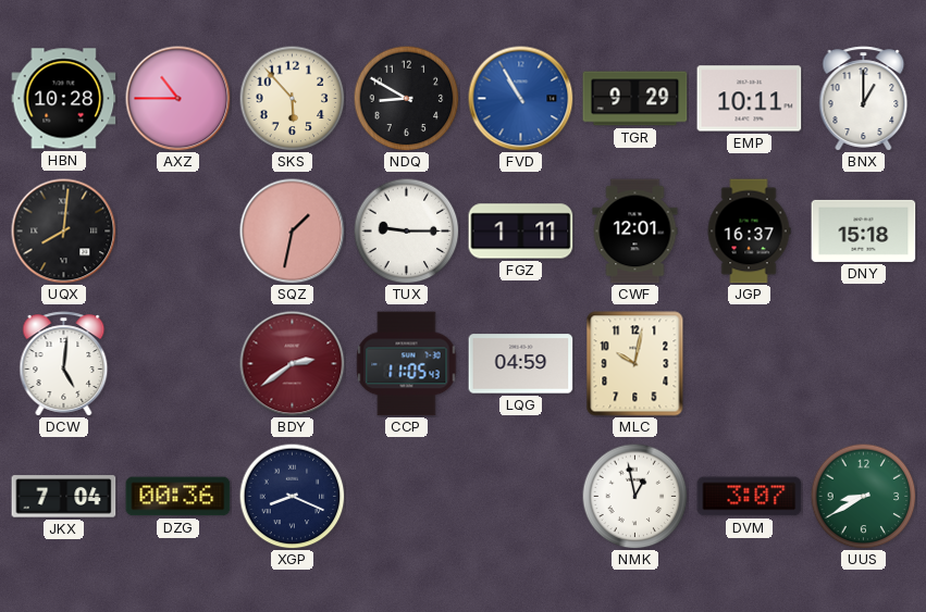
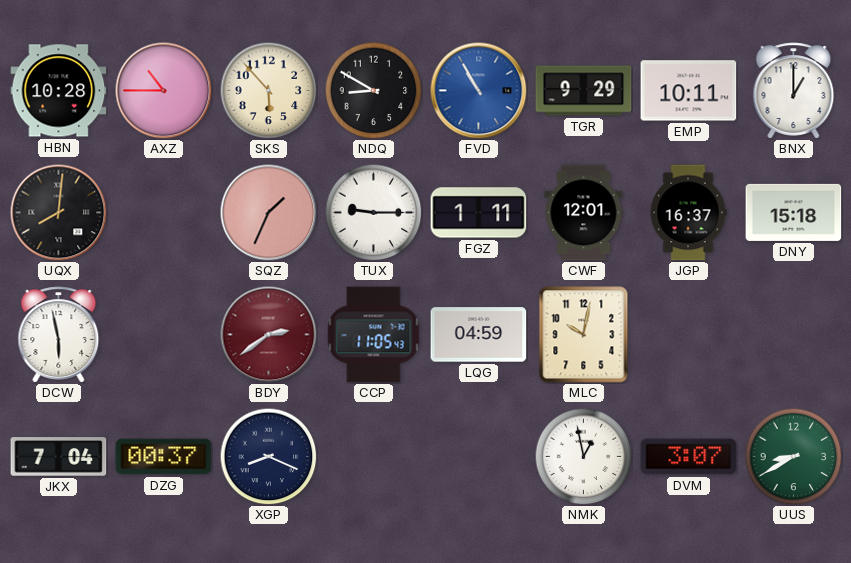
SQZ: 1:32 -> 1:34
DCW: 5:01 -> 5:58
DZG: 00:36 -> 00:37
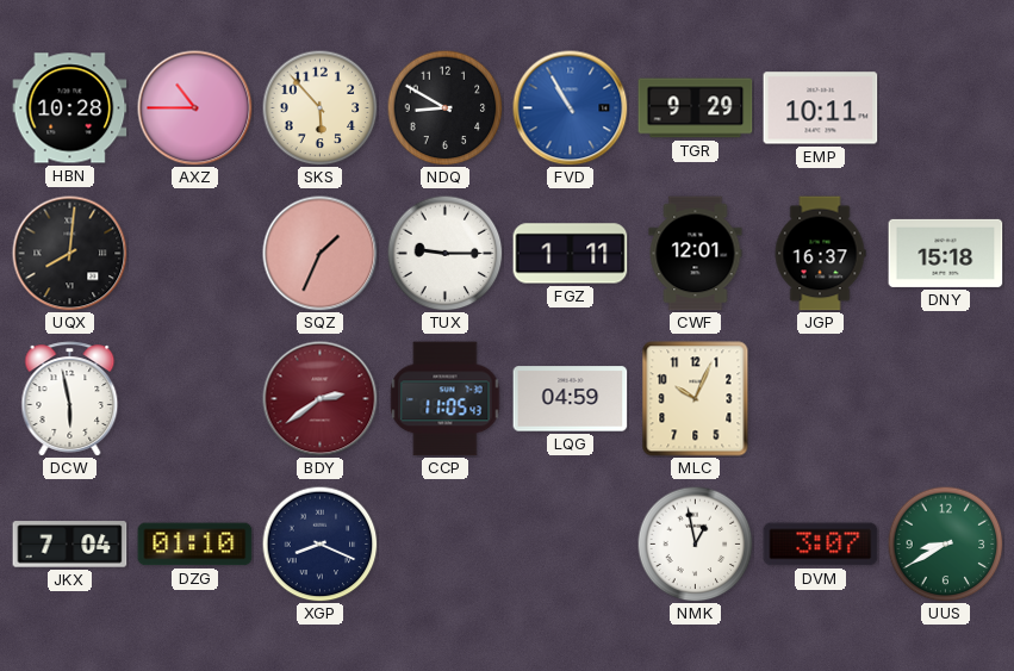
BNX: 1:00 -> none
MLC: 10:02 -> 10:04
DZG: 00:37 -> 01:10
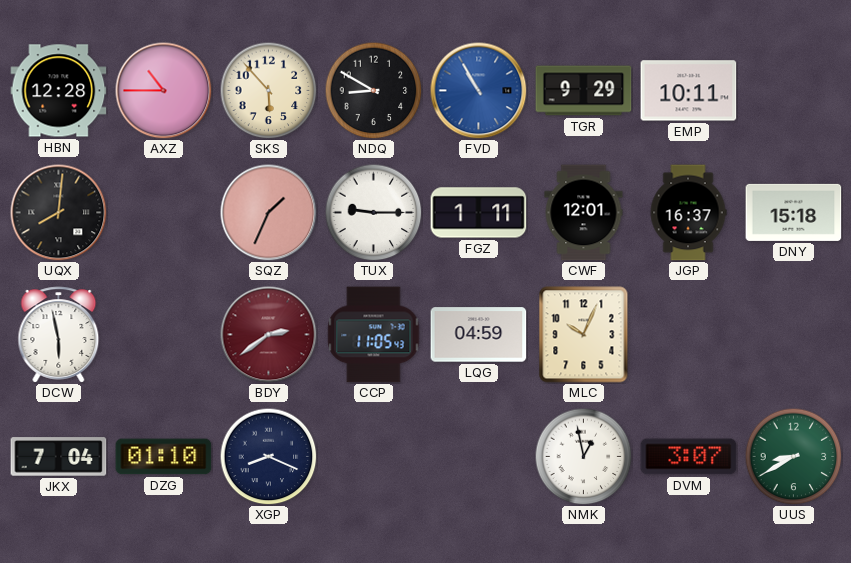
HBN: 10:28 -> 12:28
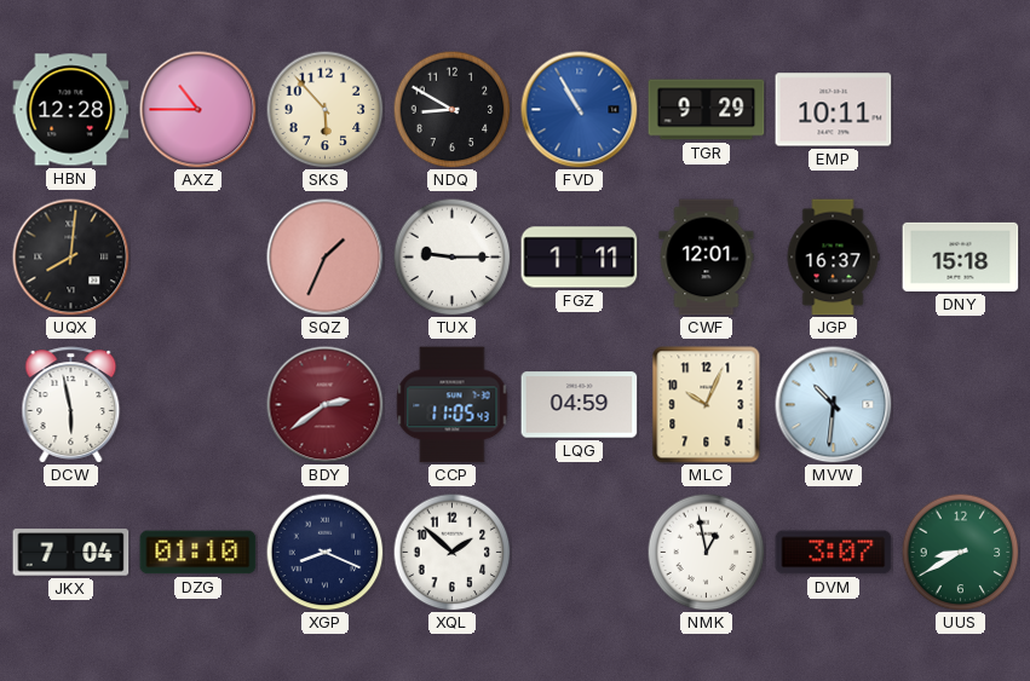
MVW: none -> 10:31
XQL: none -> 1:52
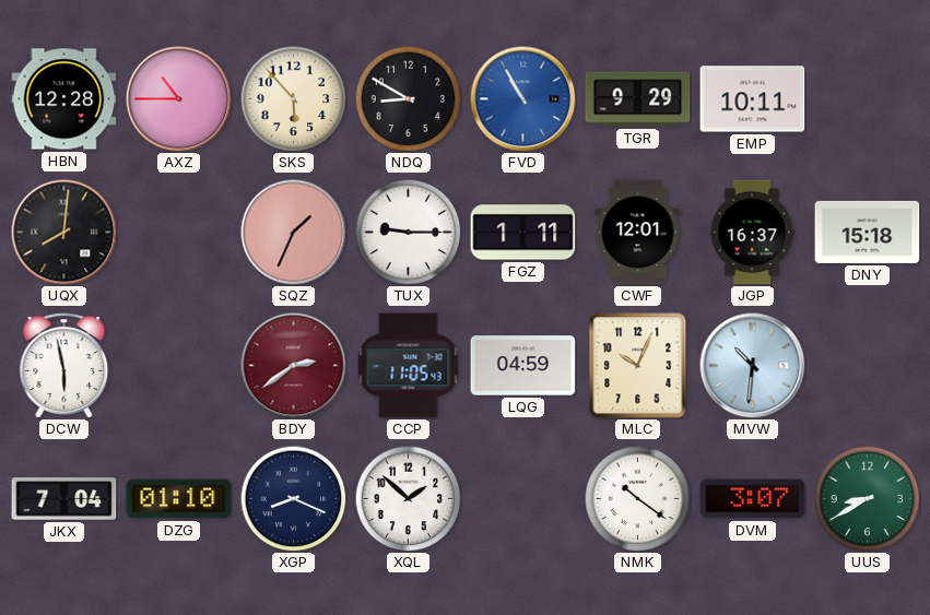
NMK: 12:58 -> 10:21
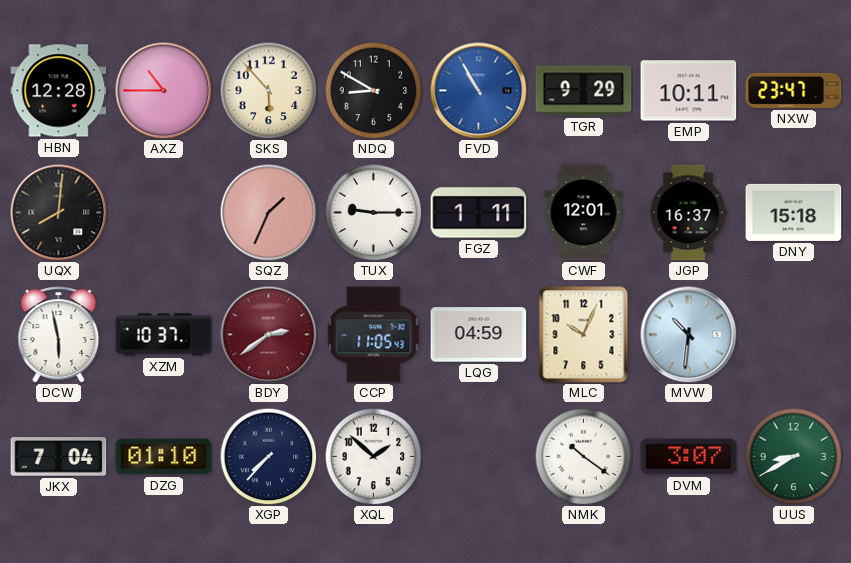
NXW: none -> 23:47
XZM: none -> 10:37
XGP: 8:19 -> 7:37
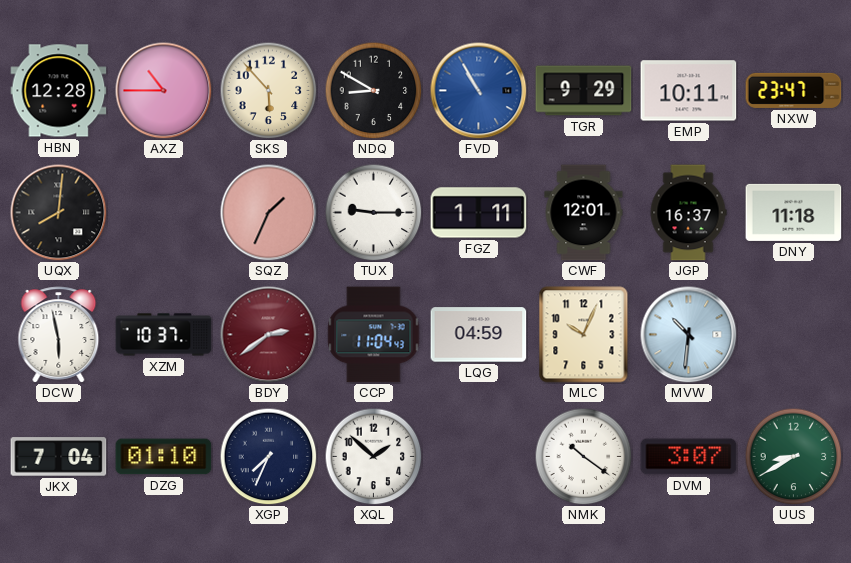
DNY: 15:18 -> 11:18
CCP: 11:05 -> 11:04
XGP: 7:37 -> 7:34
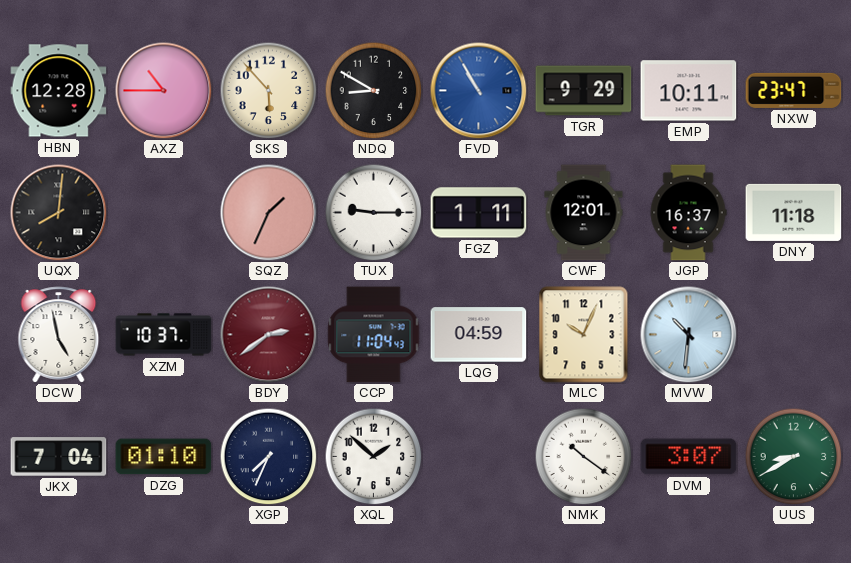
DCW: 5:58 -> 4:58
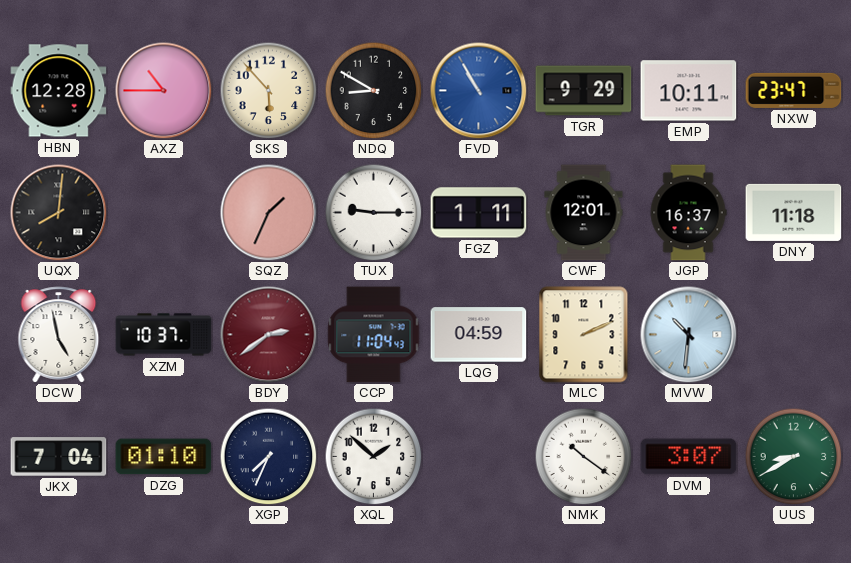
MLC: 10:04 -> 2:11
